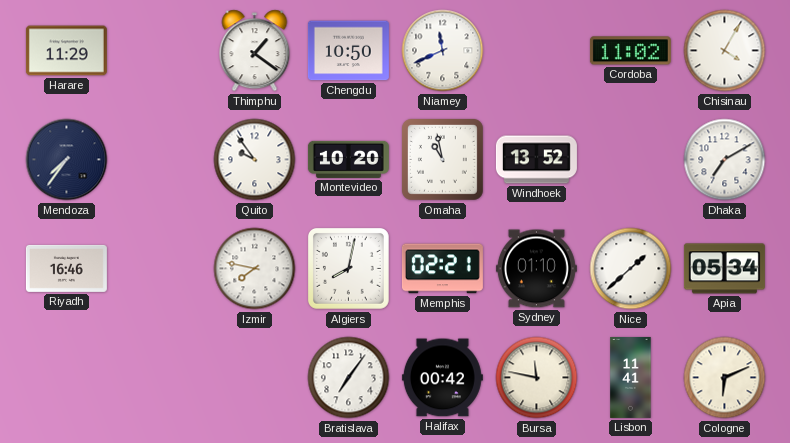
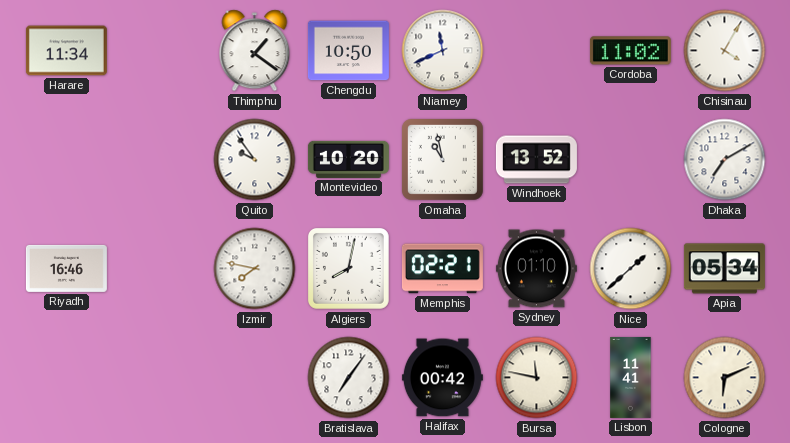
Harare: 11:29 -> 11:34
Mendoza: 7:36 -> none
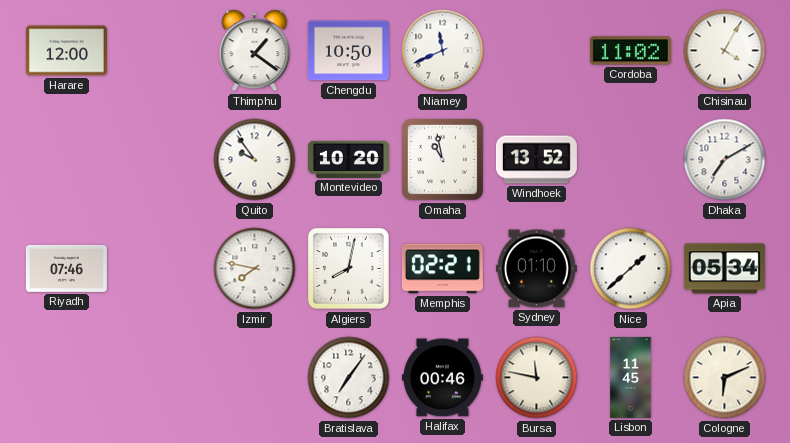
Harare: 11:34 -> 12:00
Riyadh: 16:46 -> 07:46
Halifax: 00:42 -> 00:46
Lisbon: 11:41 -> 11:45
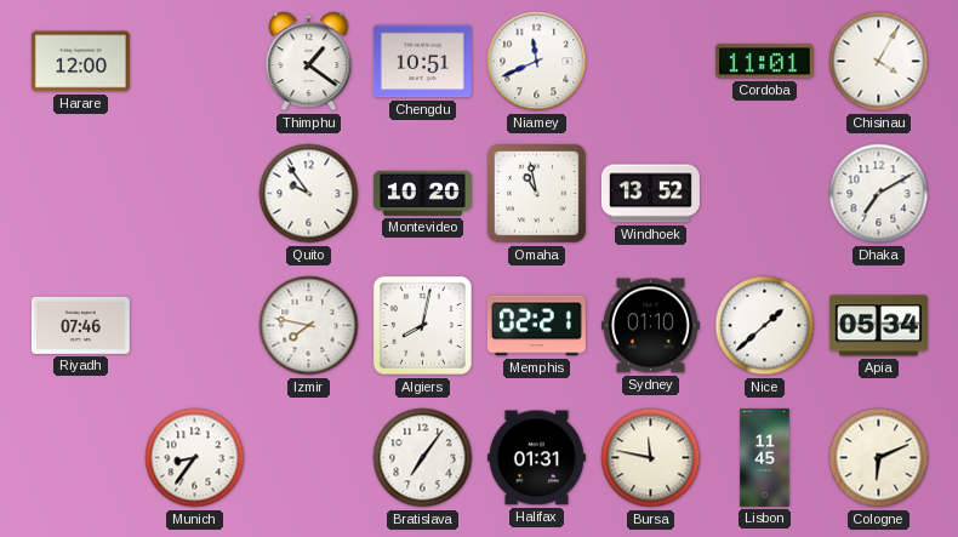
Chengdu: 10:50 -> 10:51
Cordoba: 11:02 -> 11:01
Munich: none -> 8:36
Halifax: 00:46 -> 01:31
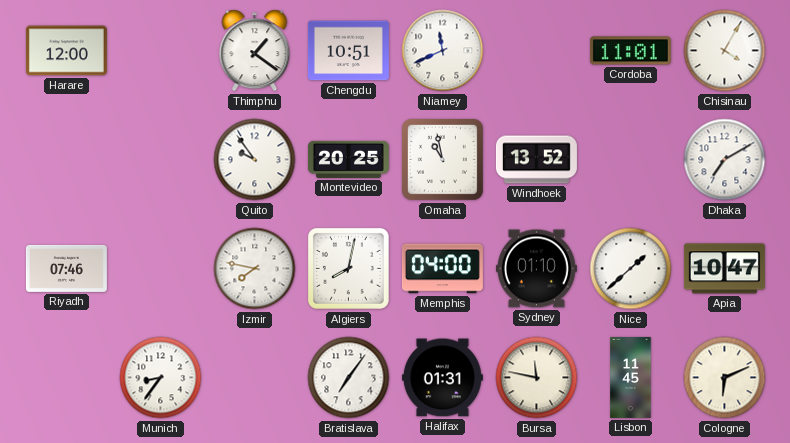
Montevideo: 10:20 -> 20:25
Memphis: 02:21 -> 04:00
Apia: 05:34 -> 10:47
